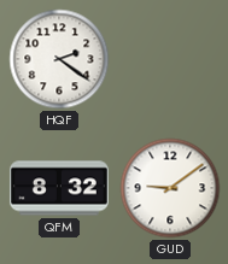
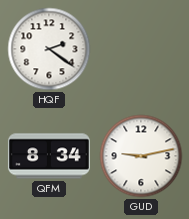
QFM: 8:32 -> 8:34
GUD: 9:09 -> 9:13
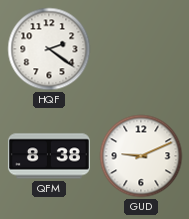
QFM: 8:34 -> 8:38
GUD: 9:13 -> 9:11
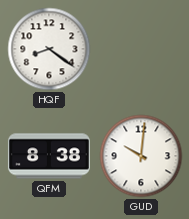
HQF: 2:21 -> 8:21
GUD: 9:11 -> 10:01
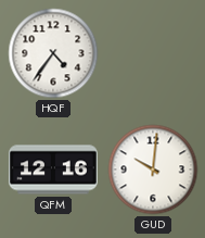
HQF: 8:21 -> 4:36
QFM: 8:38 -> 12:16
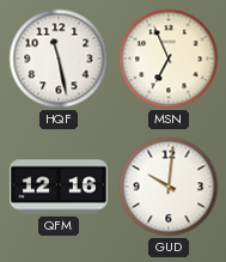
HQF: 4:36 -> 11:28
MSN: none -> 6:56
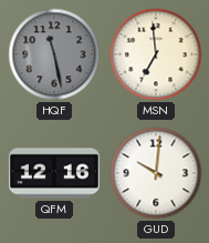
HQF dial: white -> grey
MSN: 6:56 -> 6:59
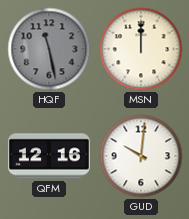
MSN: 6:59 -> 12:00
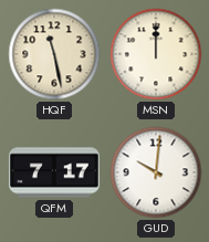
HQF dial: grey -> cream
QFM: 12:16 -> 7:17
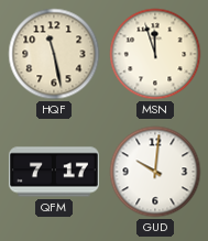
MSN: 12:00 -> 11:57
